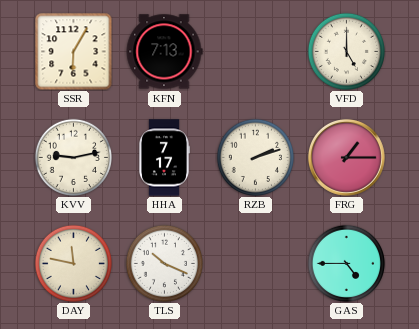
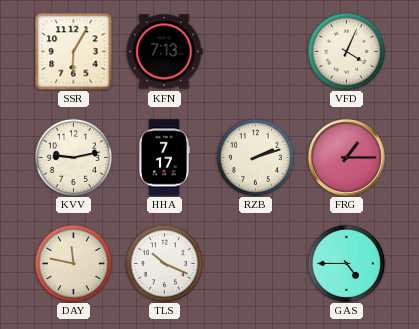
VFD: 5:00 -> 4:04
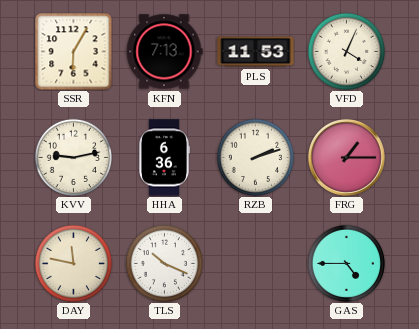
PLS: none -> 11:53
HHA: 7:17 -> 6:36
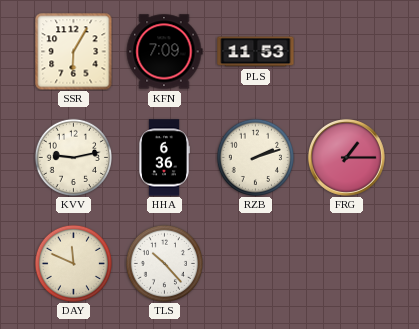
KFN: 7:13 -> 7:09
VFD: 4:04 -> none
DAY: 11:47 -> 11:49
TLS: 10:19 -> 10:23
GAS: 4:45 -> none
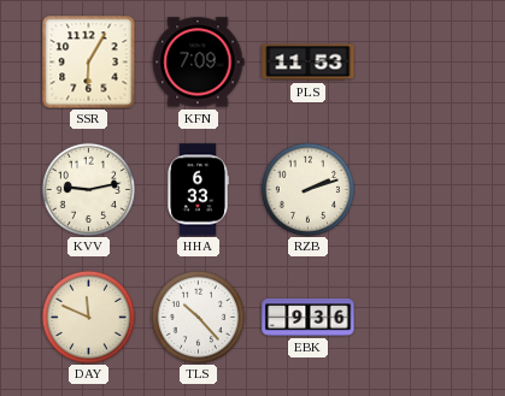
HHA: 6:36 -> 6:33
FRG: 1:15 -> none
EBK: none -> 9:36
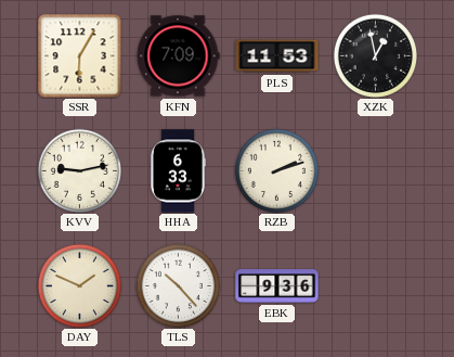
XZK: none -> 12:58
DAY: 11:49 -> 1:49
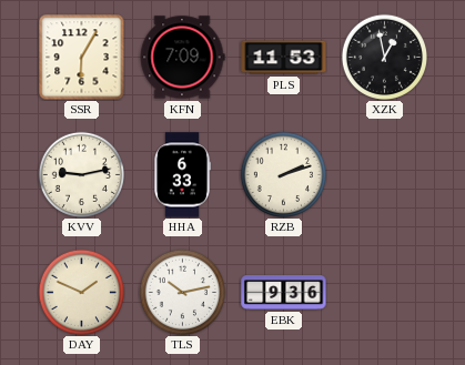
TLS: 10:23 -> 10:13
